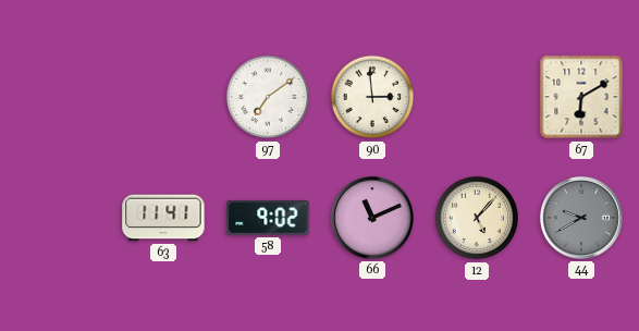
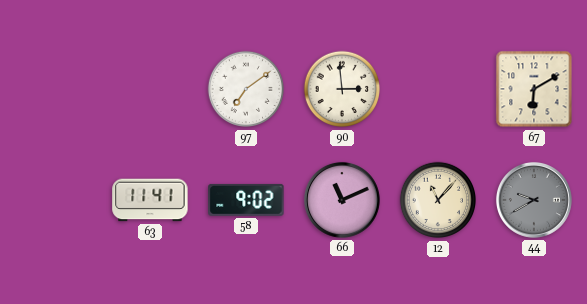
12: 5:07 -> 11:07
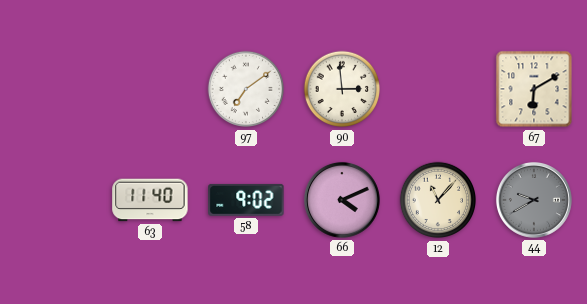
63: 11:41 -> 11:40
66: 11:11 -> 4:11
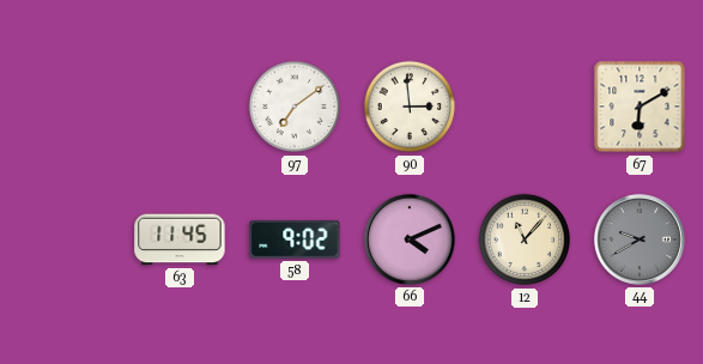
63: 11:40 -> 11:45
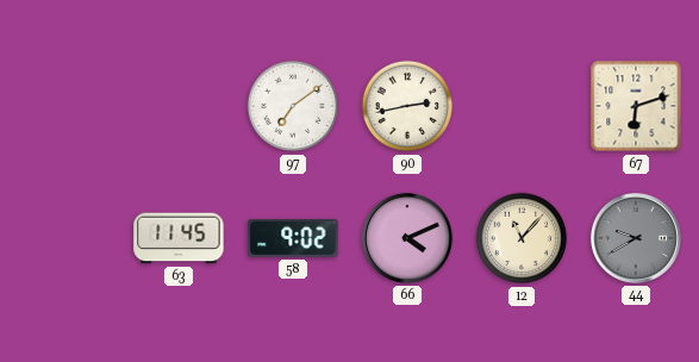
90: 2:59 -> 2:43
67: 6:10 -> 6:12
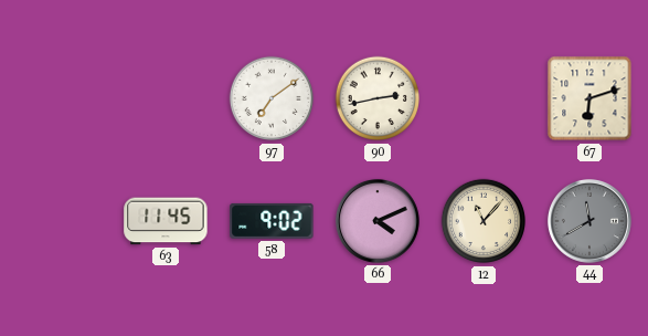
44: 9:40 -> 11:40
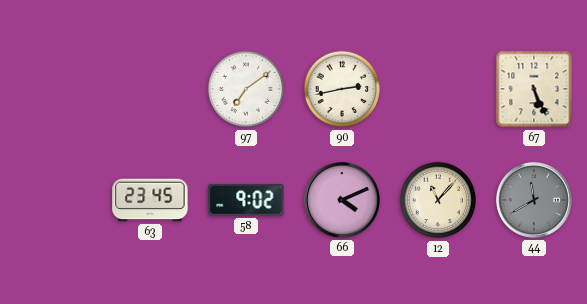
67: 6:12 -> 5:26
63: 11:45 -> 23:45
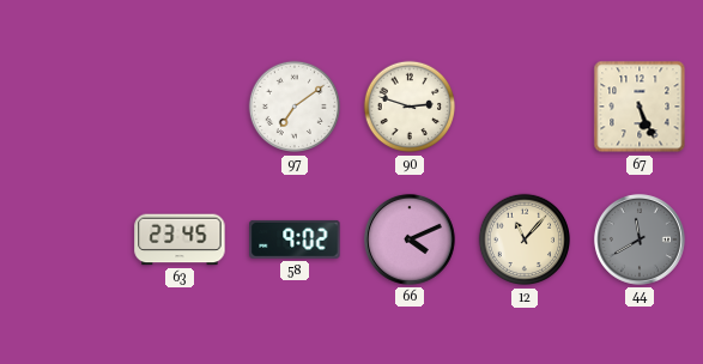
90: 2:43 -> 2:48
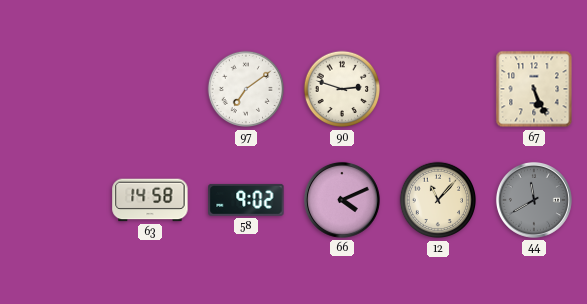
63: 23:45 -> 14:58
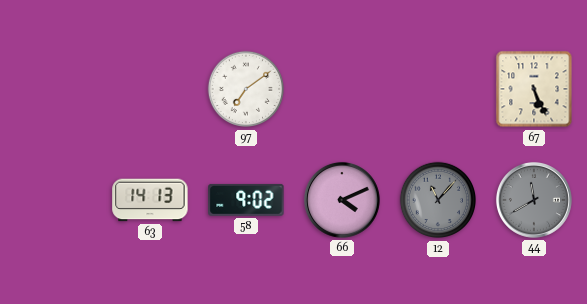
90: 2:48 -> none
63: 14:58 -> 14:13
12 dial: cream -> grey
